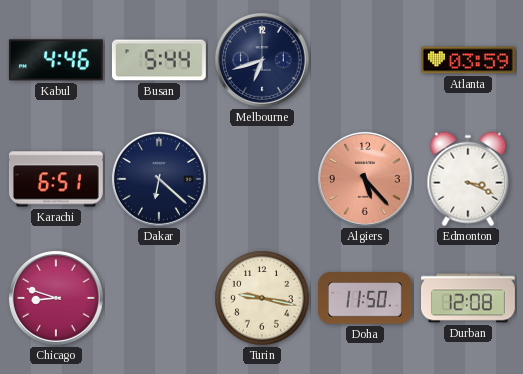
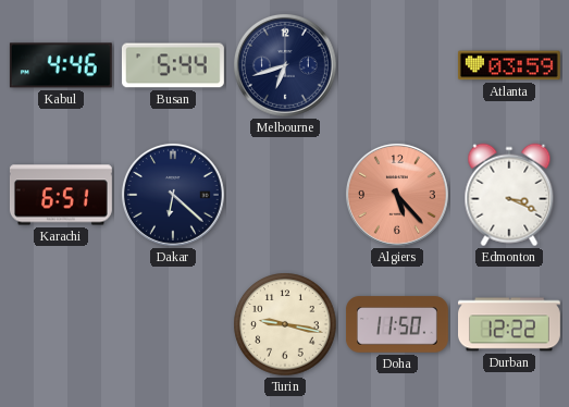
Chicago: 8:48 -> none
Durban: 12:08 -> 12:22
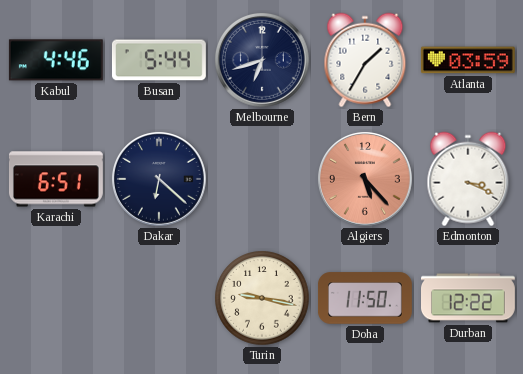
Bern: none -> 1:35
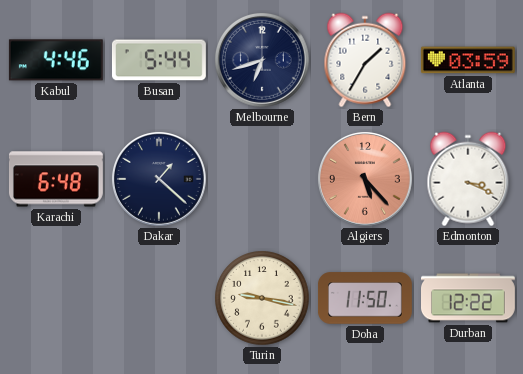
Karachi: 6:51 -> 6:48
Dakar: 6:22 -> 1:22
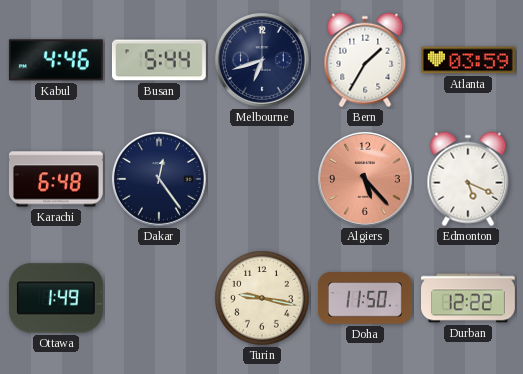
Dakar: 1:22 -> 12:24
Edmonton: 3:19 -> 5:19
Ottawa: none -> 1:49
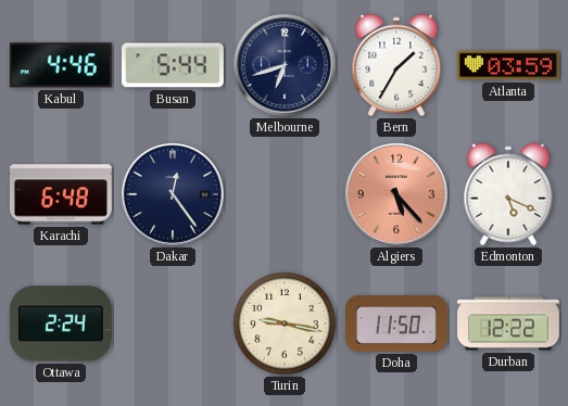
Ottawa: 1:49 -> 2:24
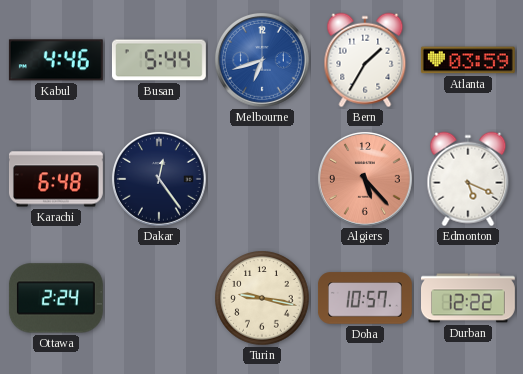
Melbourne dial: navy -> blue
Doha: 11:50 -> 10:57
